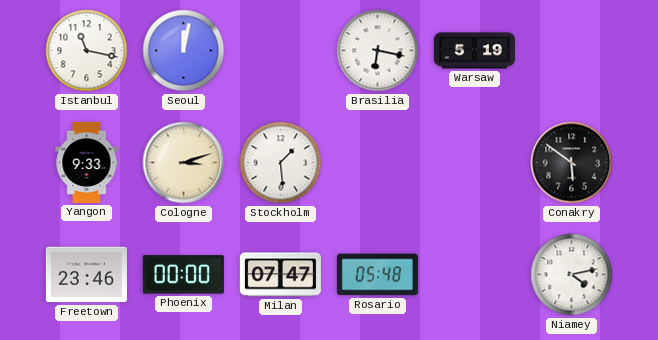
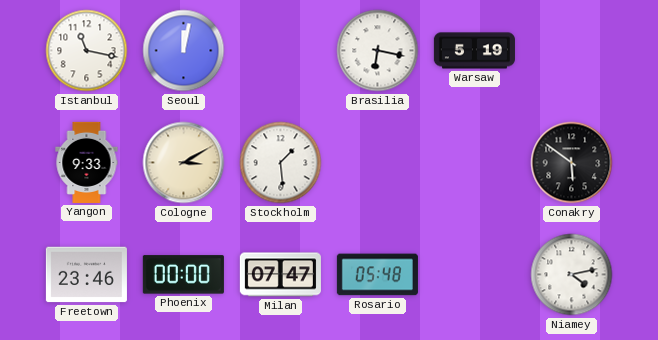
Cologne: 3:12 -> 3:10
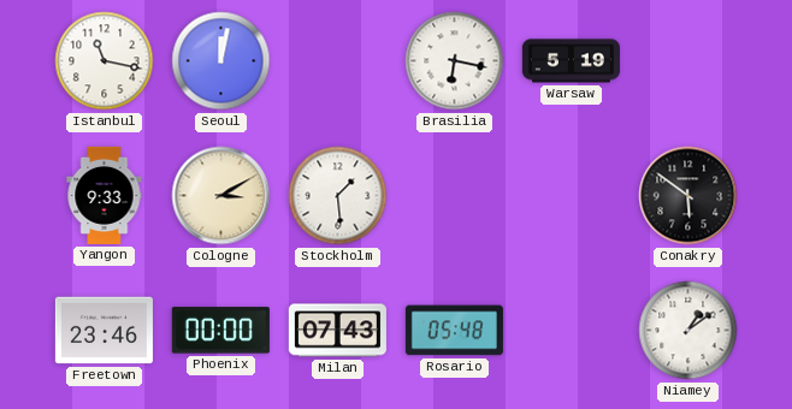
Milan: 07:47 -> 07:43
Niamey: 4:13 -> 1:09
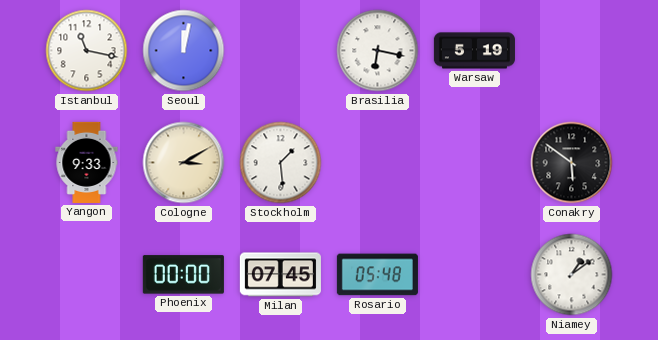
Freetown: 23:46 -> none
Milan: 07:43 -> 07:45
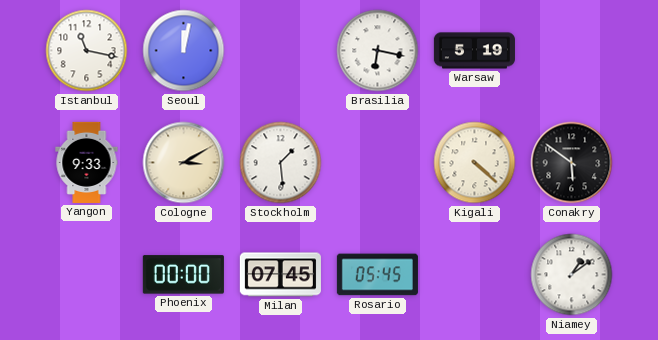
Kigali: none -> 4:22
Rosario: 05:48 -> 05:45
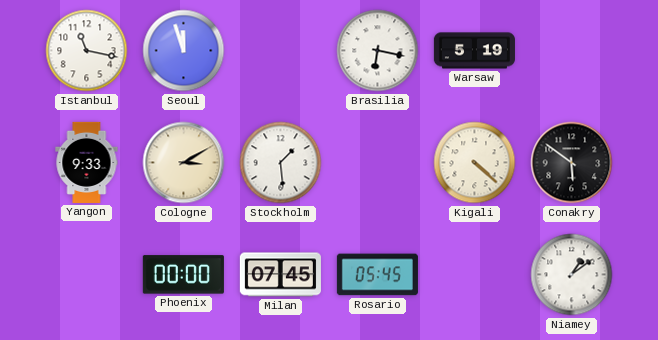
Seoul: 12:02 -> 11:57
